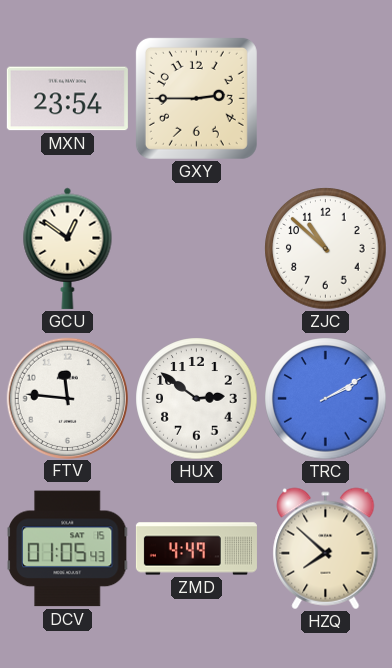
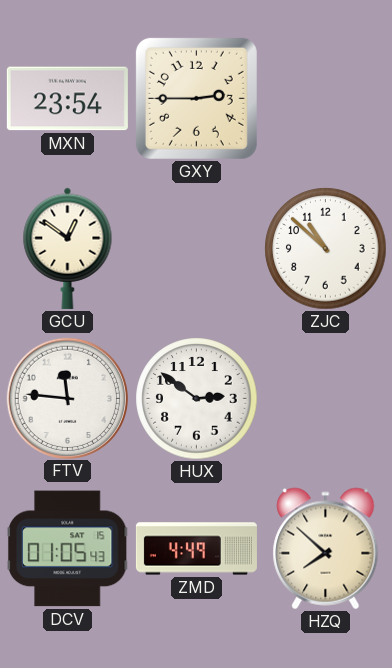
TRC: 2:10 -> none
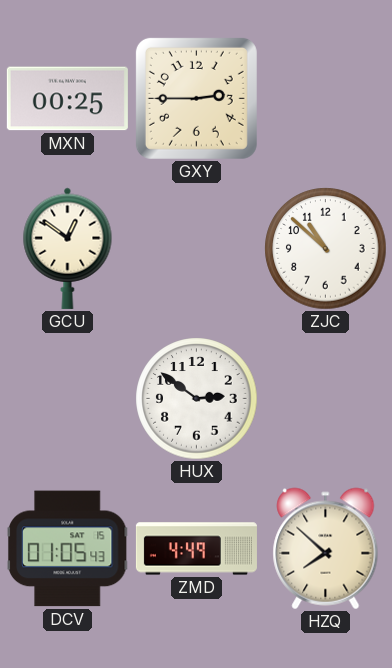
MXN: 23:54 -> 00:25
FTV: 11:46 -> none
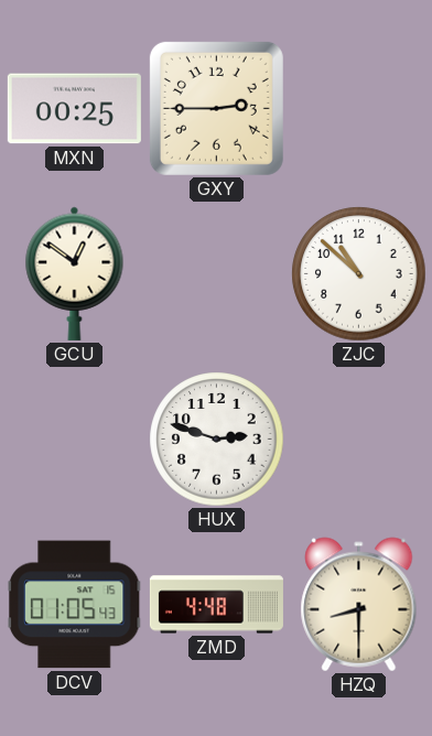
HUX: 2:51 -> 2:48
ZMD: 4:49 -> 4:48
HZQ: 7:52 -> 8:30
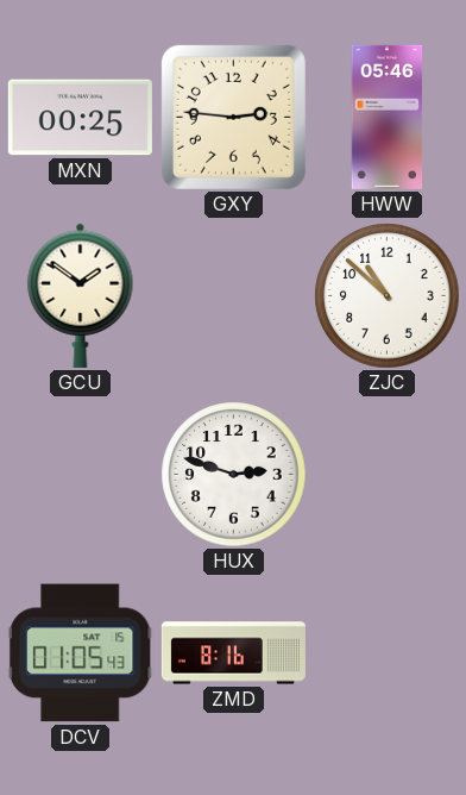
GXY: 2:45 -> 2:46
HWW: none -> 05:46
GCU: 12:51 -> 1:51
ZMD: 4:48 -> 8:16
HZQ: 8:30 -> none
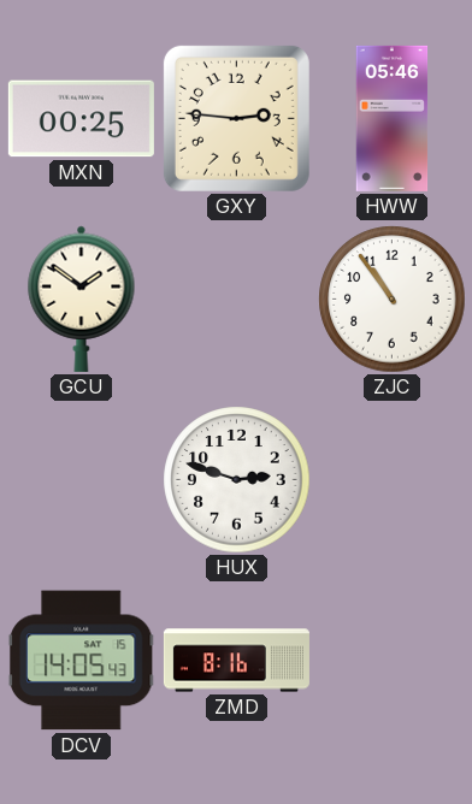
ZJC: 10:52 -> 10:54
DCV: 01:05 -> 14:05
